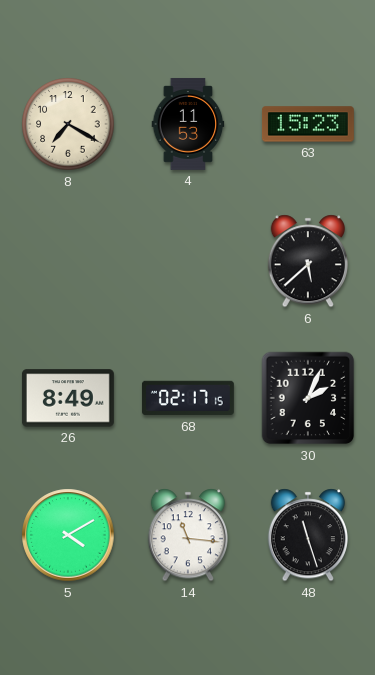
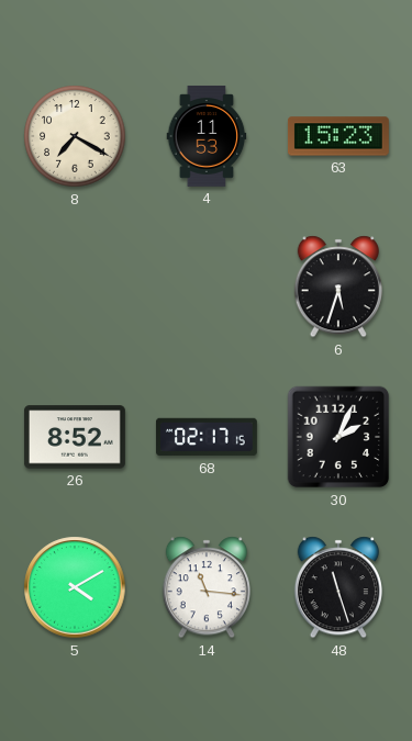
6: 5:38 -> 5:33
26: 8:49 -> 8:52
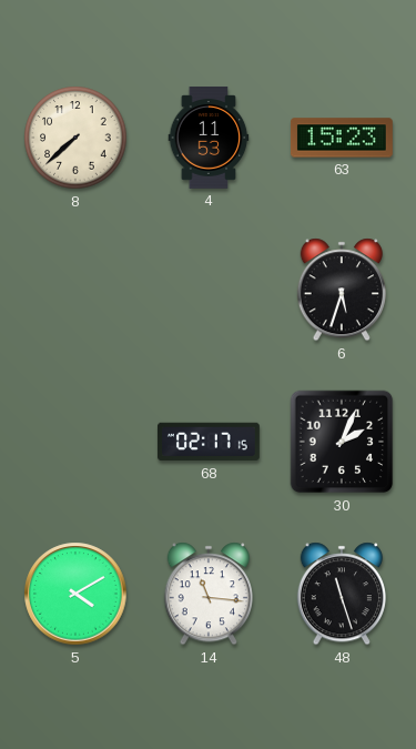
8: 7:20 -> 7:38
26: 8:52 -> none
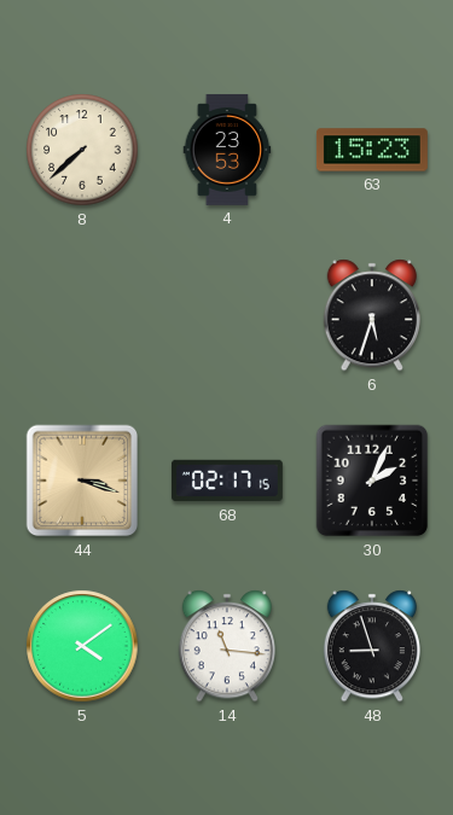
4: 11:53 -> 23:53
44: none -> 3:18
5: 4:10 -> 4:09
48: 11:27 -> 8:57
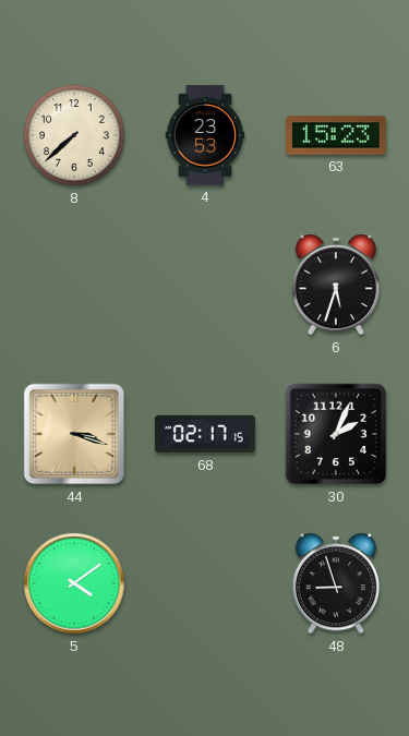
14: 11:16 -> none
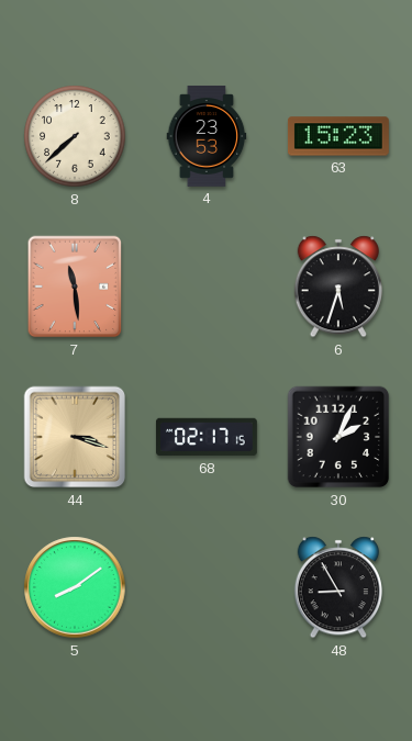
7: none -> 11:29
5: 4:09 -> 8:09
48: 8:57 -> 8:55
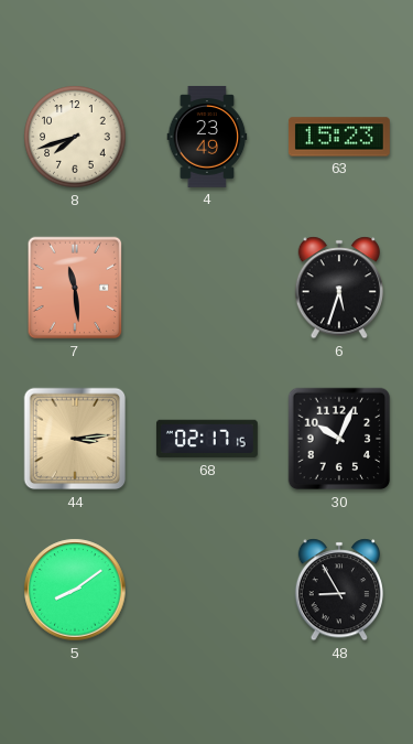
8: 7:38 -> 7:42
4: 23:53 -> 23:49
44: 3:18 -> 3:14
30: 2:04 -> 10:04
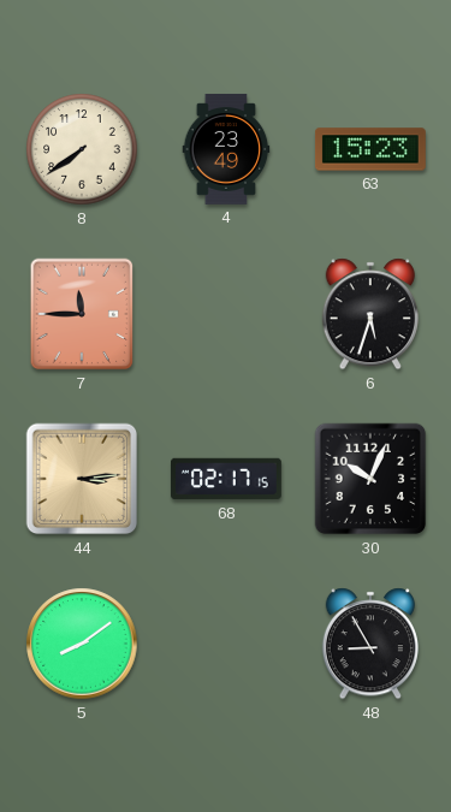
8: 7:42 -> 7:39
7: 11:29 -> 11:45
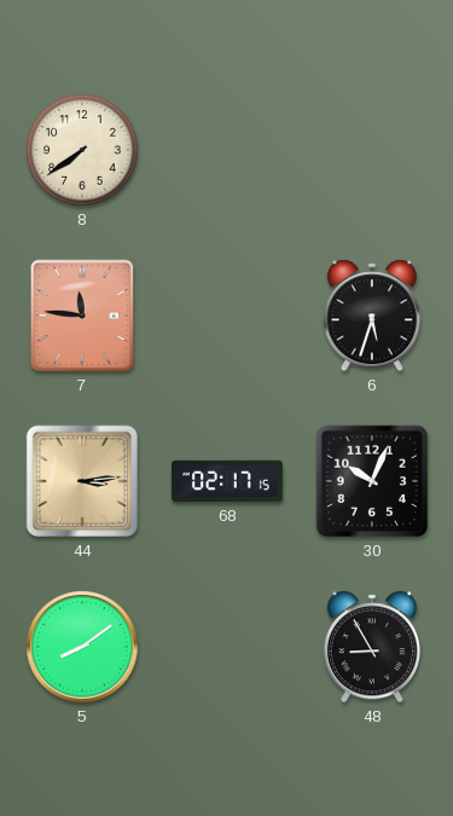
4: 23:49 -> none
63: 15:23 -> none
7: 11:45 -> 11:46
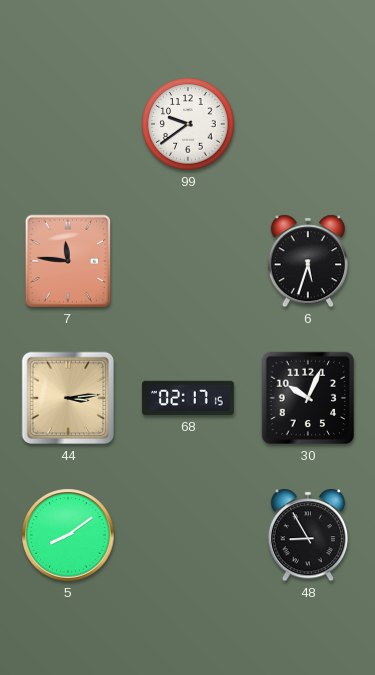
8: 7:39 -> none
99: none -> 9:39
